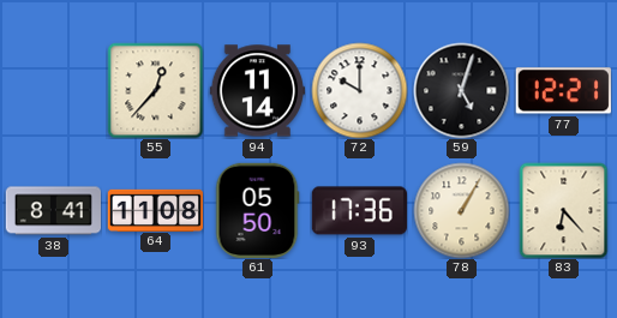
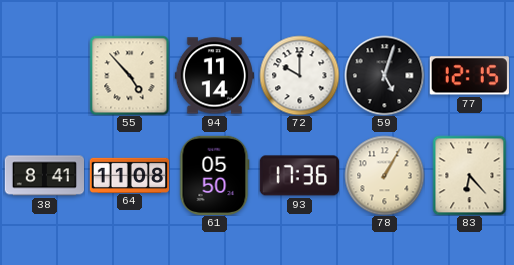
55: 12:37 -> 4:53
77: 12:21 -> 12:15
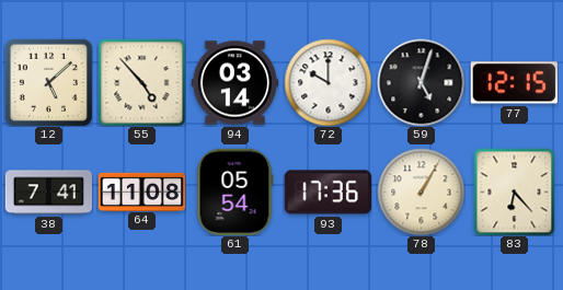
12: none -> 5:08
94: 11:14 -> 03:14
38: 8:41 -> 7:41
61: 05:50 -> 05:54
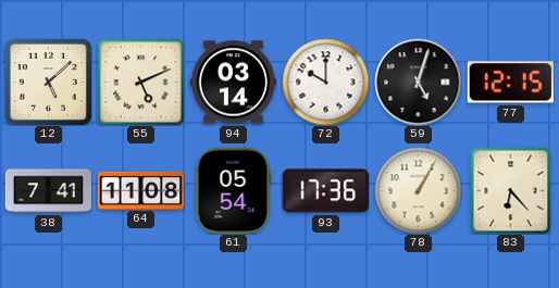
55: 4:53 -> 5:11
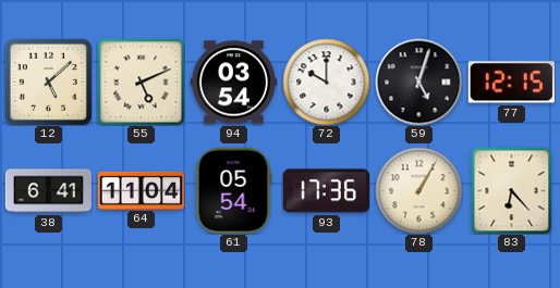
94: 03:14 -> 03:54
38: 7:41 -> 6:41
64: 11:08 -> 11:04
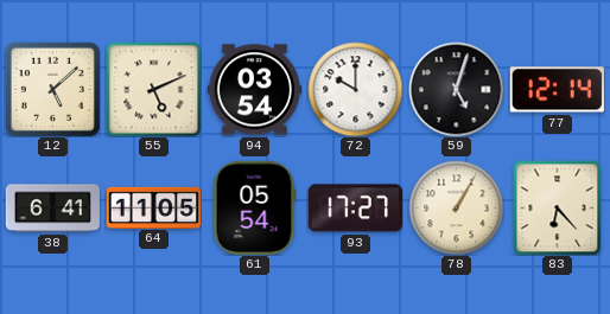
77: 12:15 -> 12:14
64: 11:04 -> 11:05
93: 17:36 -> 17:27
